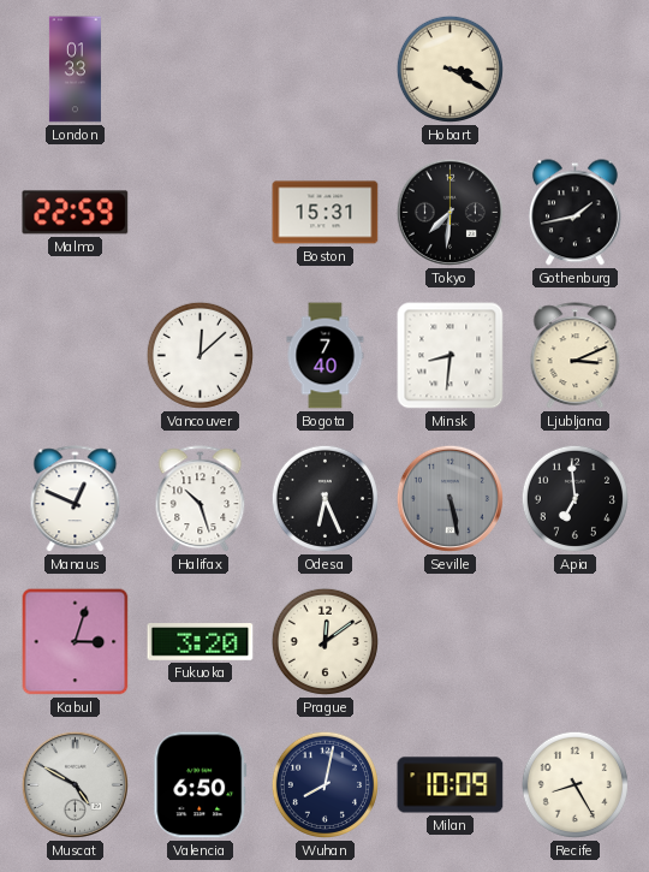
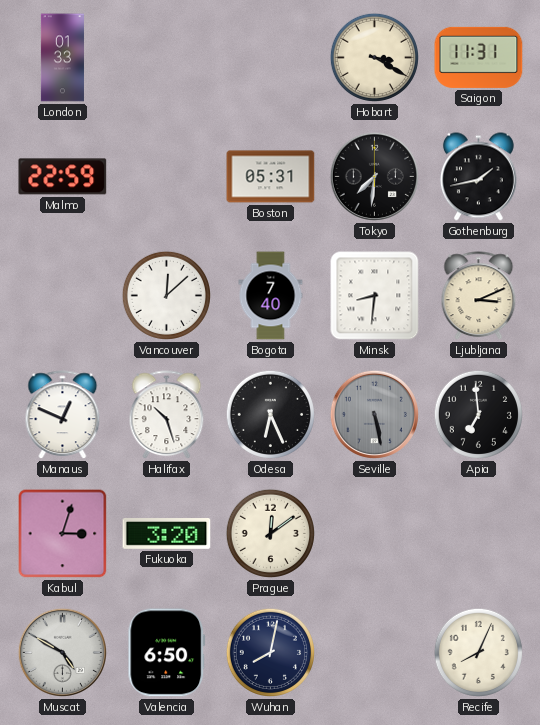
Saigon: none -> 11:31
Boston: 15:31 -> 05:31
Milan: 10:09 -> none
Recife: 8:25 -> 8:04
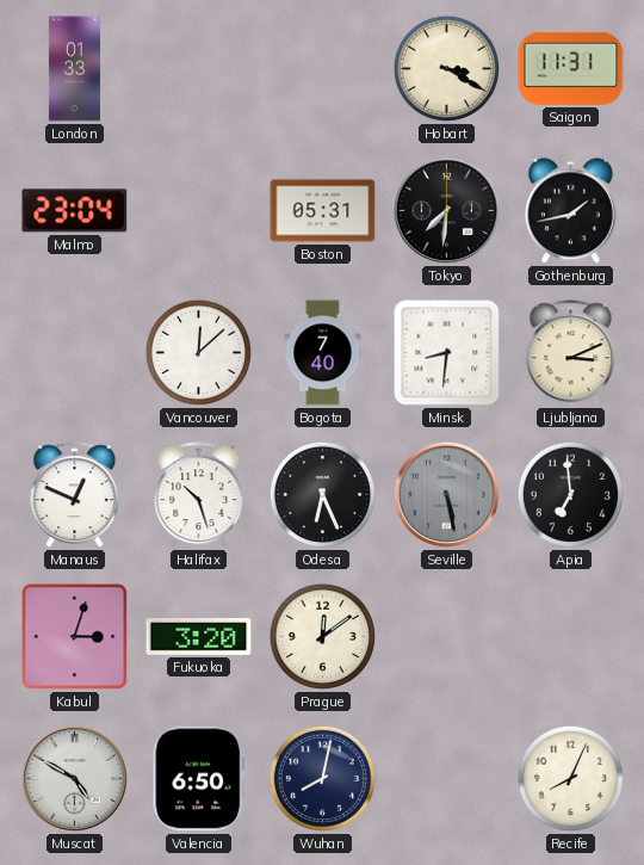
Malmo: 22:59 -> 23:04
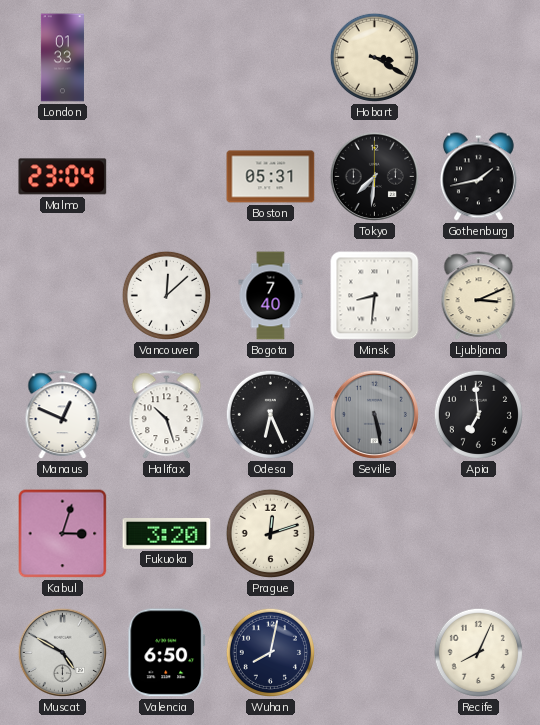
Saigon: 11:31 -> none
Prague: 12:09 -> 12:12
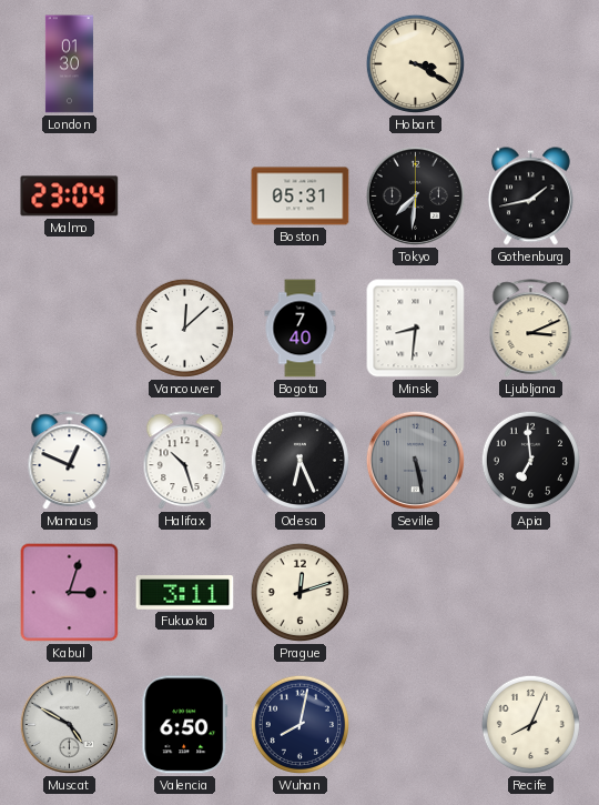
London: 01:33 -> 01:30
Fukuoka: 3:20 -> 3:11
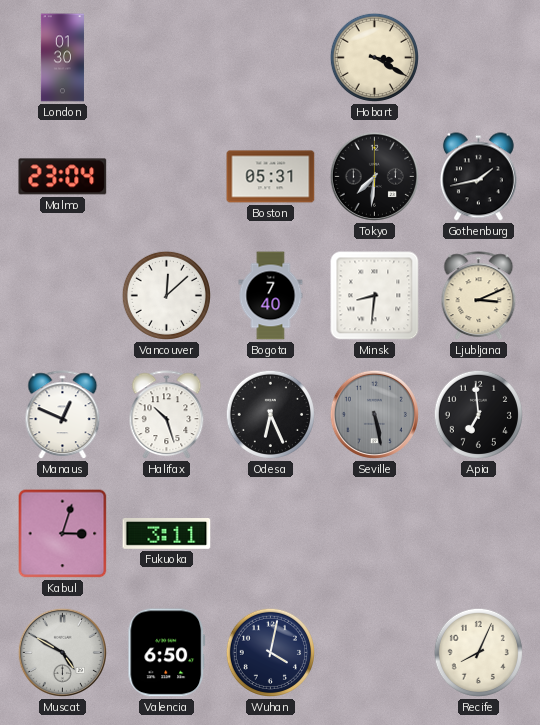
Prague: 12:12 -> none
Wuhan: 8:02 -> 4:02
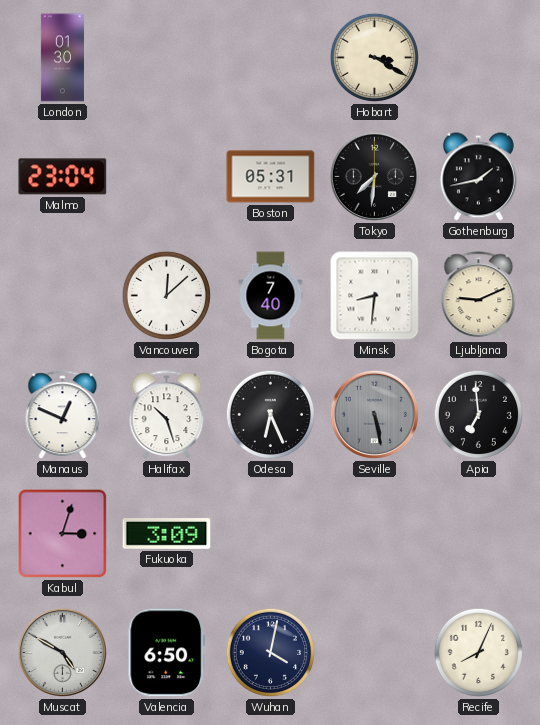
Ljubljana: 3:11 -> 9:11
Fukuoka: 3:11 -> 3:09
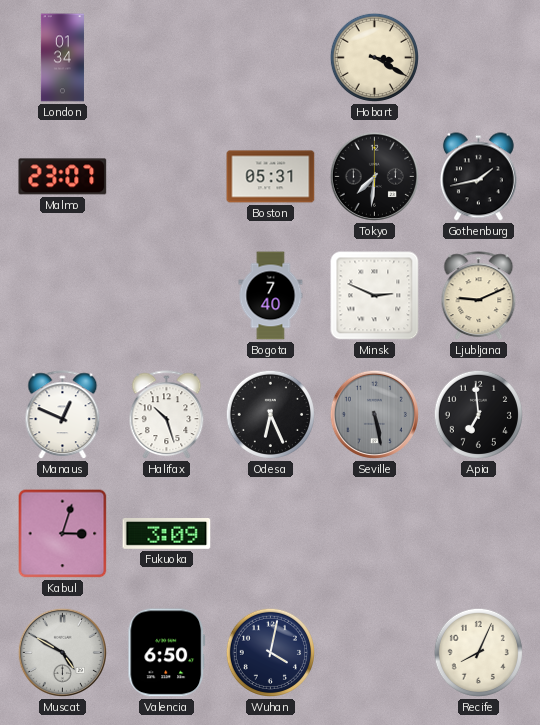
London: 01:30 -> 01:34
Malmo: 23:04 -> 23:07
Vancouver: 12:08 -> none
Minsk: 8:31 -> 2:49
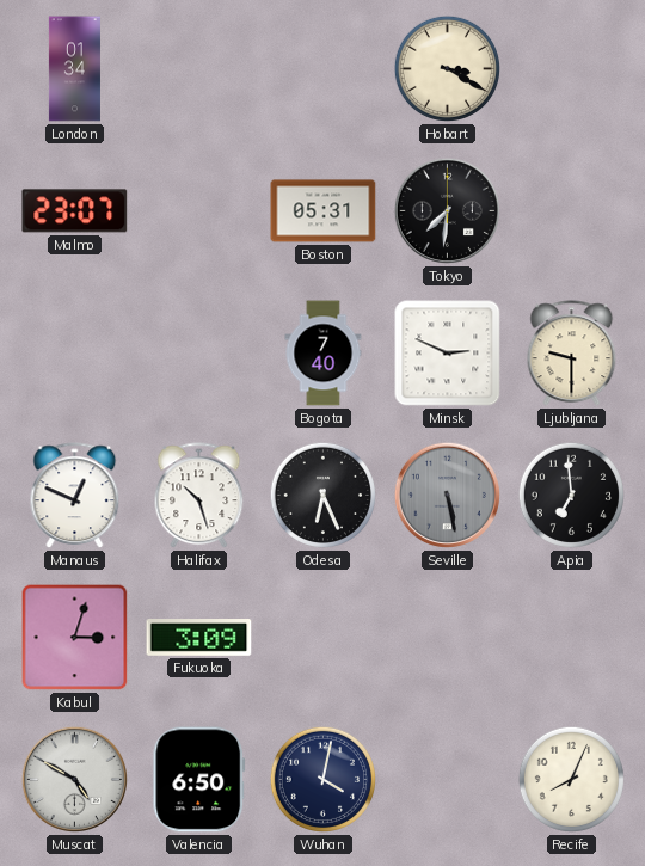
Gothenburg: 1:43 -> none
Ljubljana: 9:11 -> 9:30
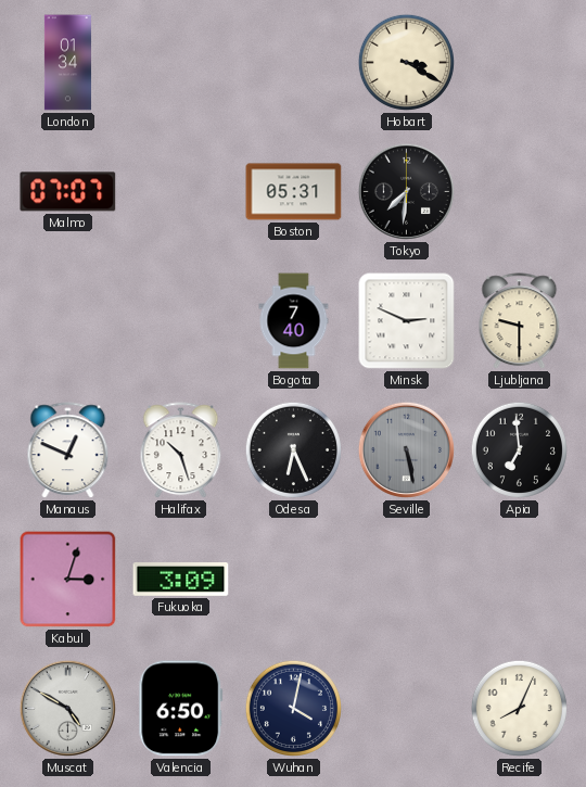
Malmo: 23:07 -> 07:07
